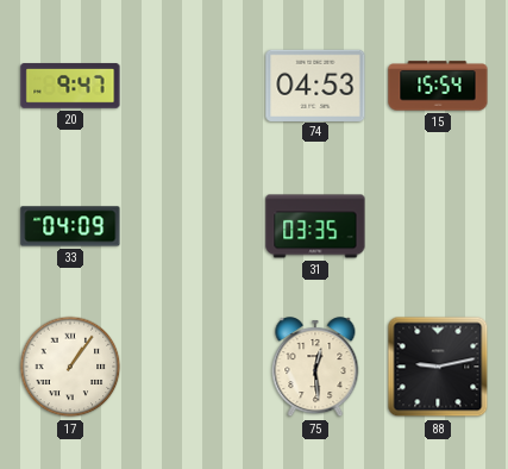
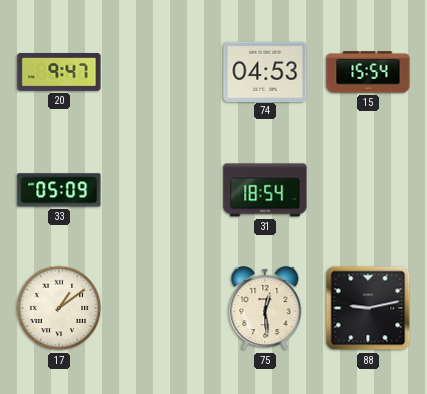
33: 04:09 -> 05:09
31: 03:35 -> 18:54
17: 1:06 -> 1:09
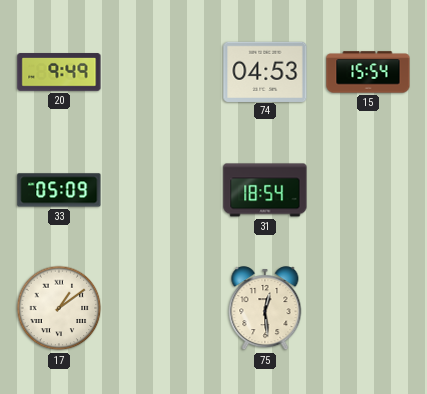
20: 9:47 -> 9:49
88: 9:13 -> none
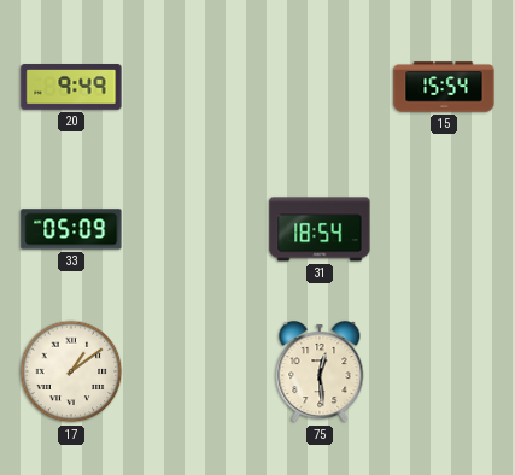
74: 04:53 -> none
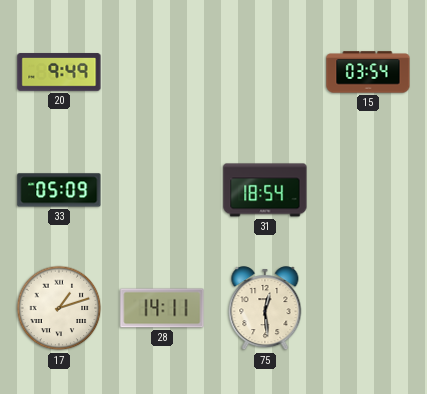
15: 15:54 -> 03:54
17: 1:09 -> 1:12
28: none -> 14:11
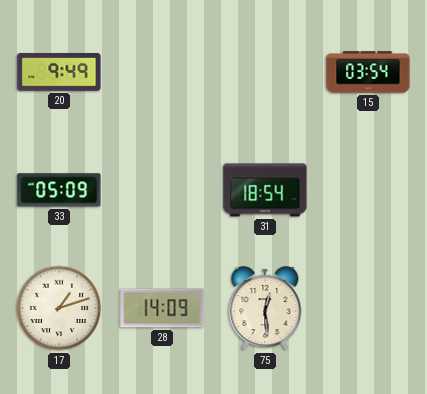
28: 14:11 -> 14:09
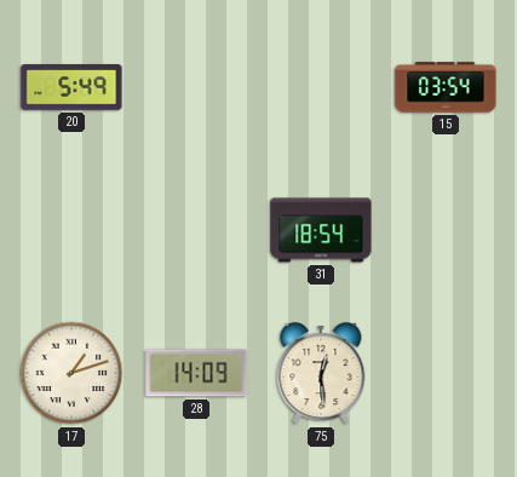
20: 9:49 -> 5:49
33: 05:09 -> none
